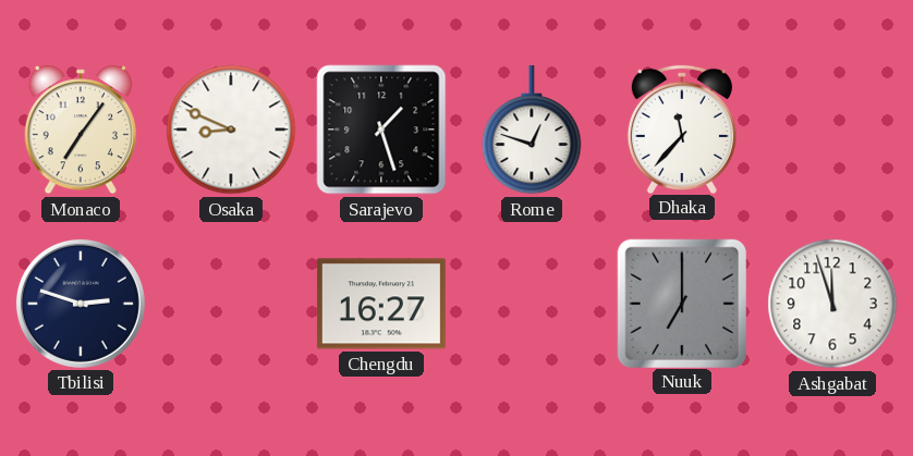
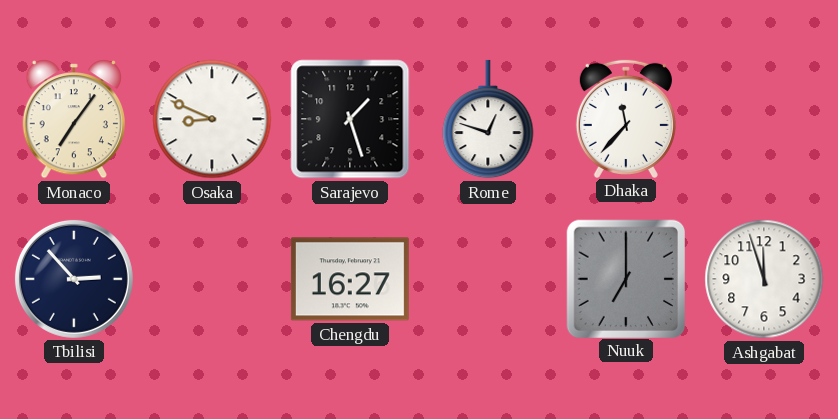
Tbilisi: 2:48 -> 2:53
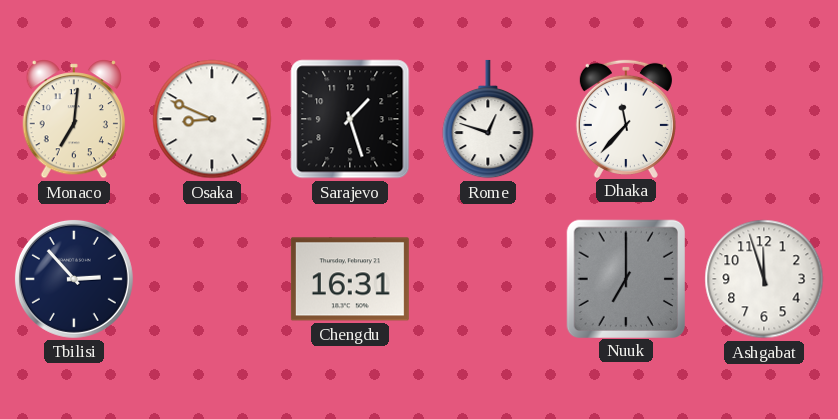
Monaco: 7:06 -> 7:01
Chengdu: 16:27 -> 16:31
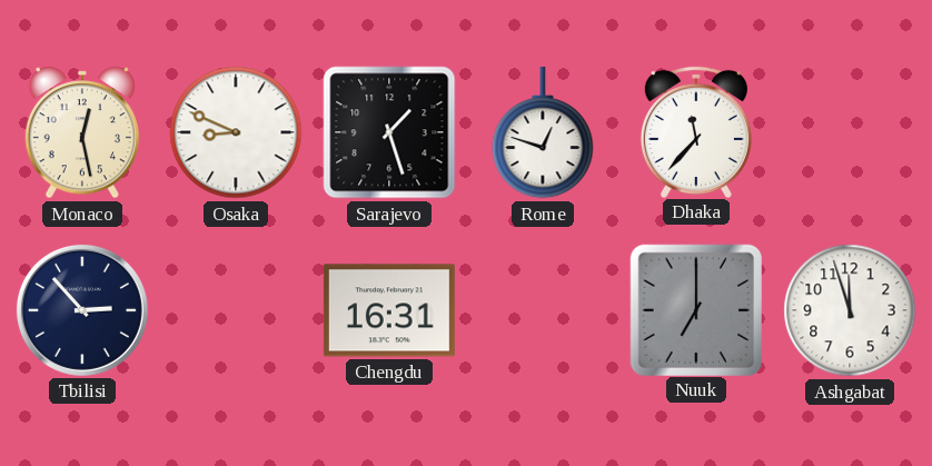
Monaco: 7:01 -> 12:28
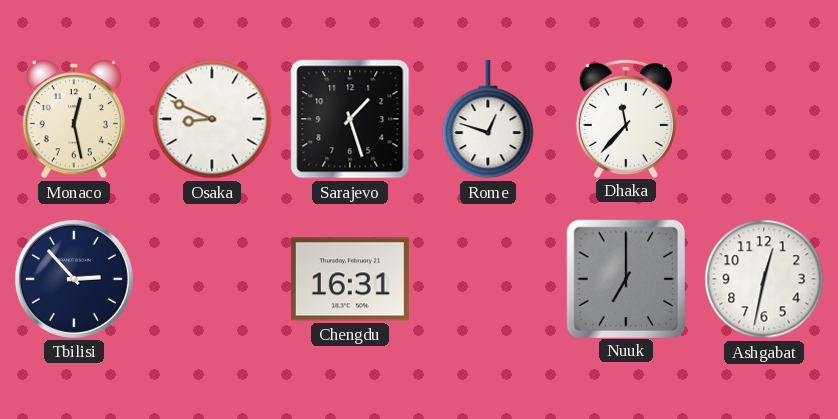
Ashgabat: 11:57 -> 12:32
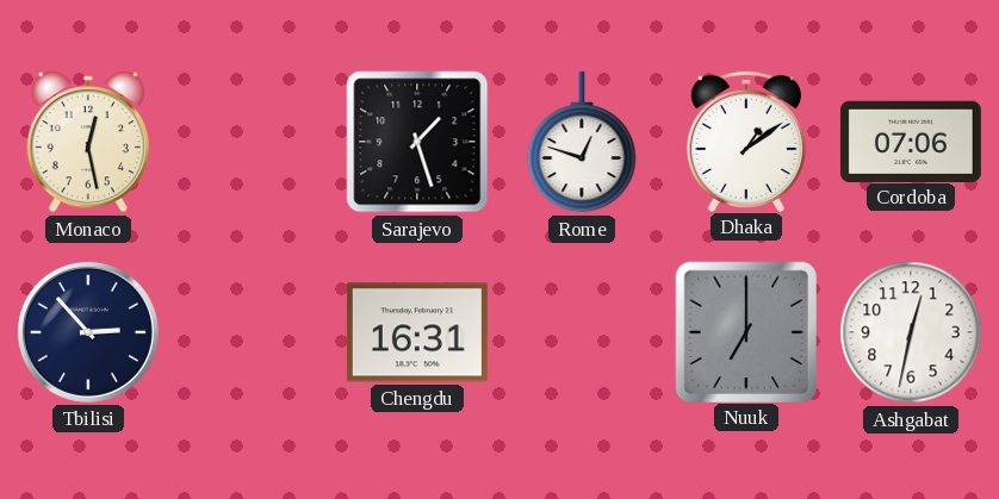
Osaka: 8:49 -> none
Dhaka: 11:37 -> 1:09
Cordoba: none -> 07:06
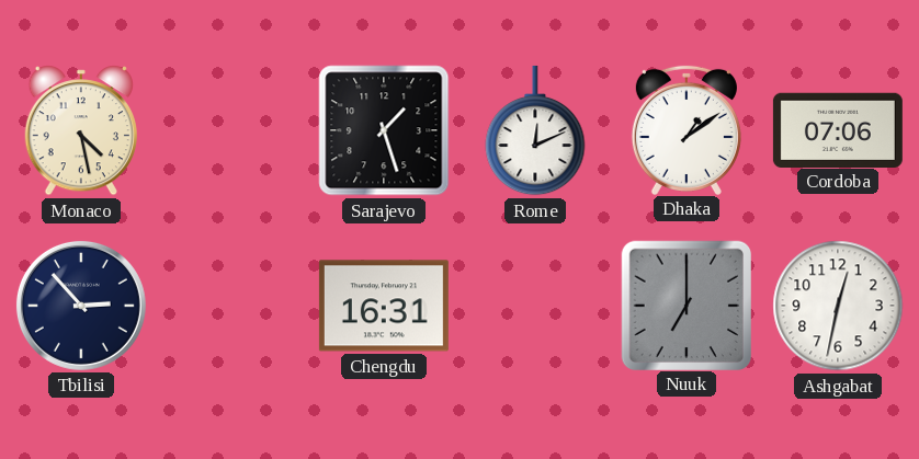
Monaco: 12:28 -> 4:28
Rome: 12:48 -> 12:11
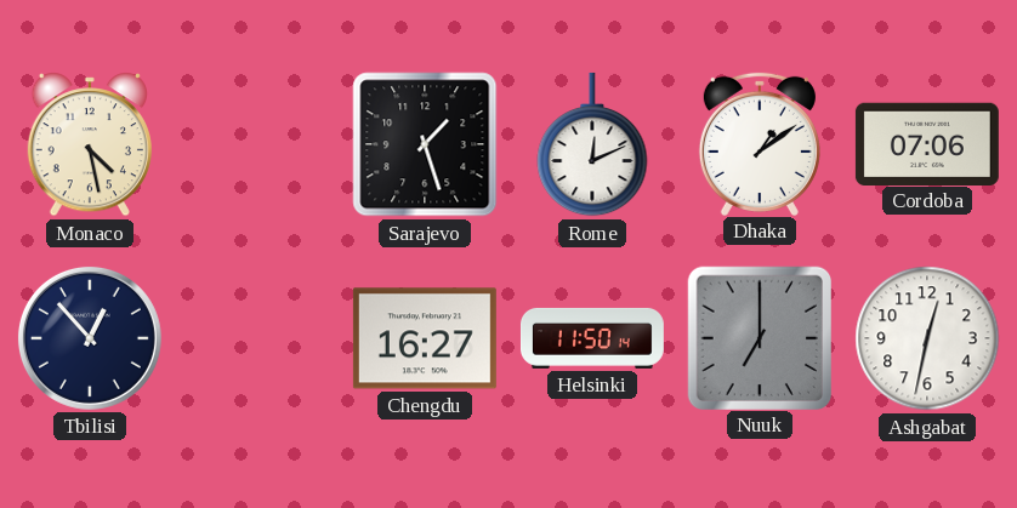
Tbilisi: 2:53 -> 12:53
Chengdu: 16:31 -> 16:27
Helsinki: none -> 11:50
